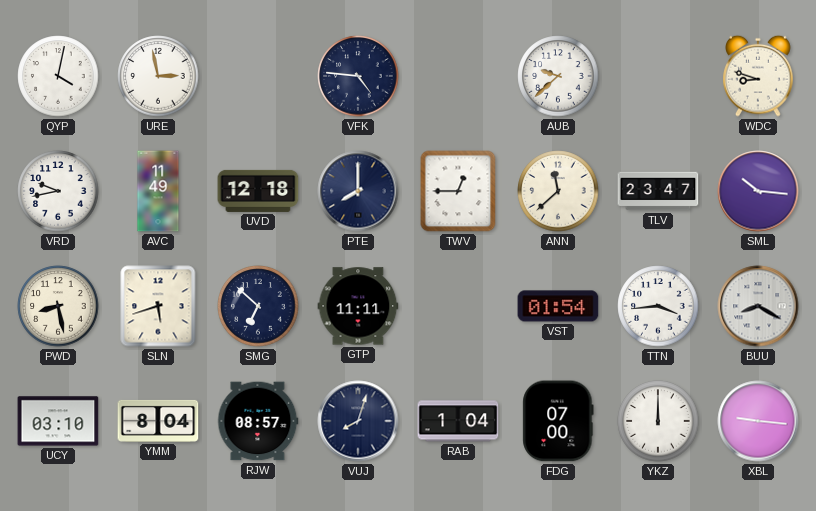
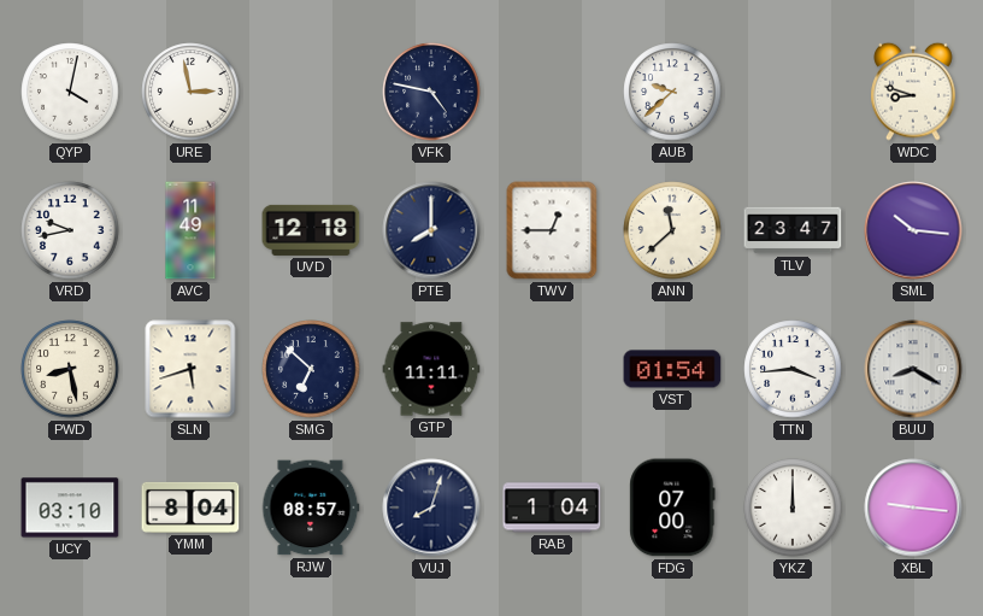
VFK: 4:46 -> 4:47
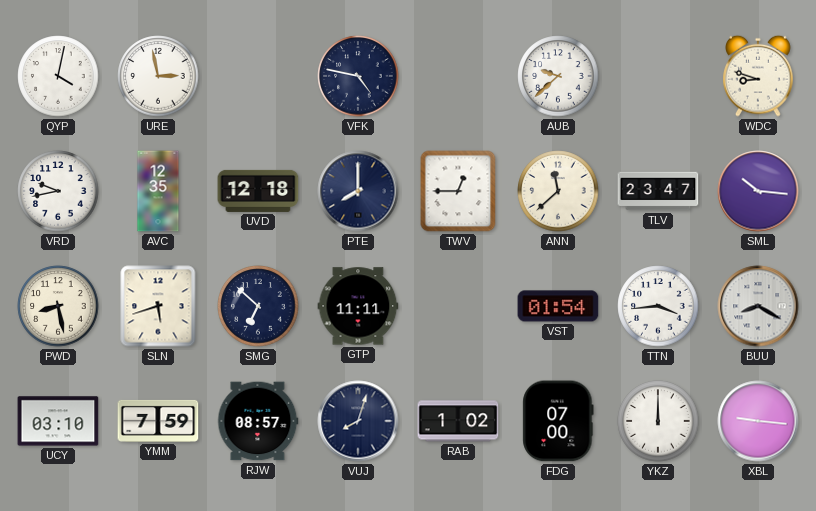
AVC: 11:49 -> 12:35
YMM: 8:04 -> 7:59
RAB: 1:04 -> 1:02
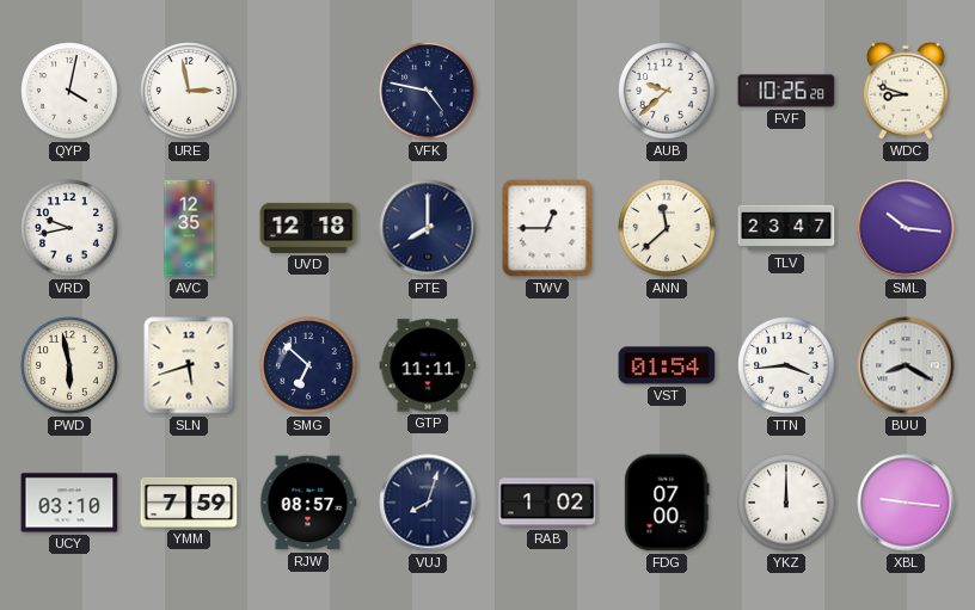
FVF: none -> 10:26
PWD: 8:28 -> 5:58
